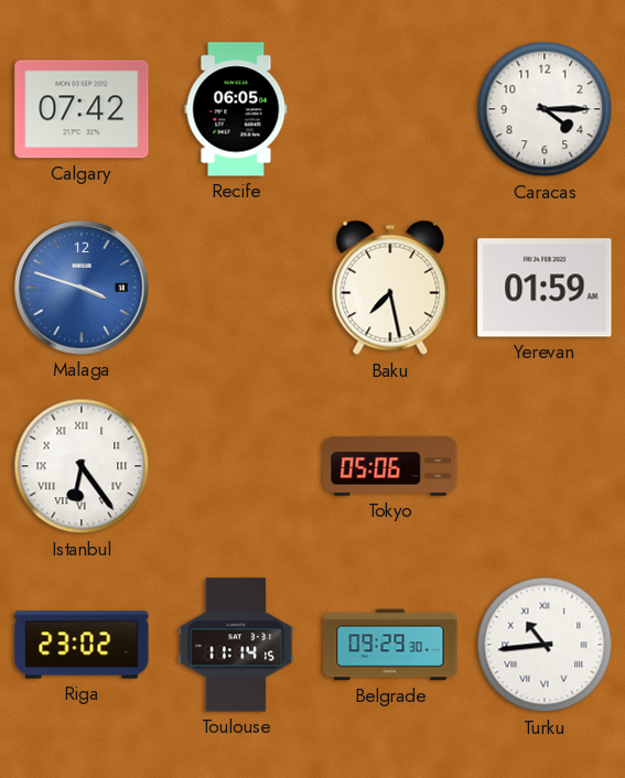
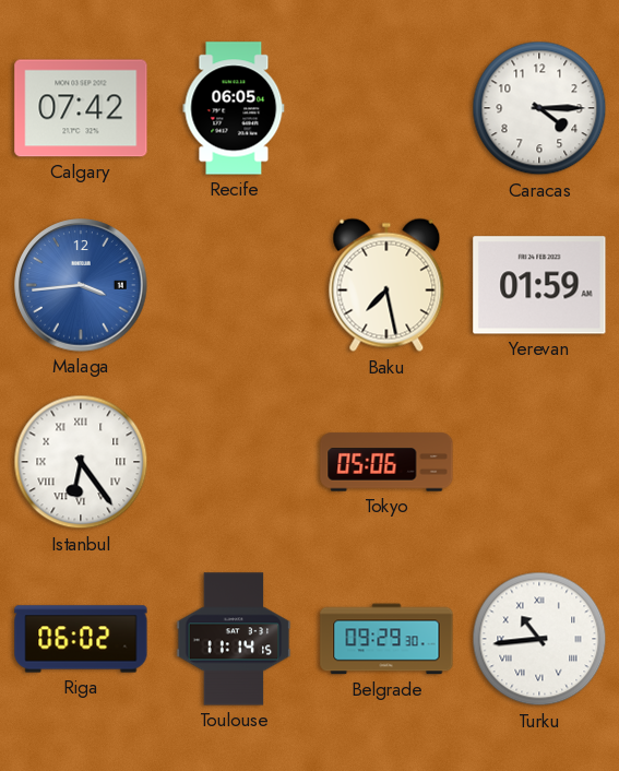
Malaga: 3:48 -> 3:44
Riga: 23:02 -> 06:02
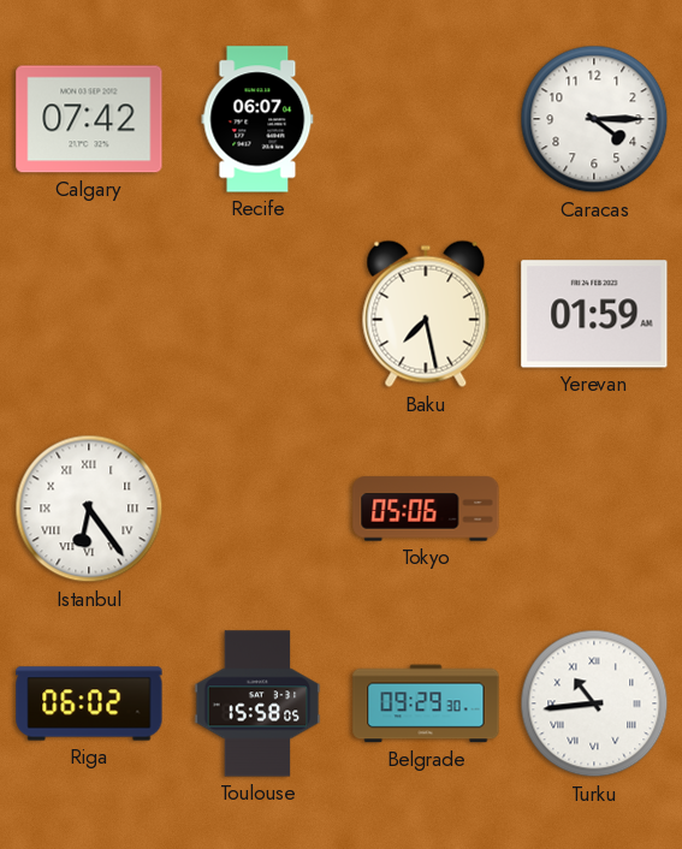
Recife: 06:05 -> 06:07
Malaga: 3:44 -> none
Toulouse: 11:14 -> 15:58
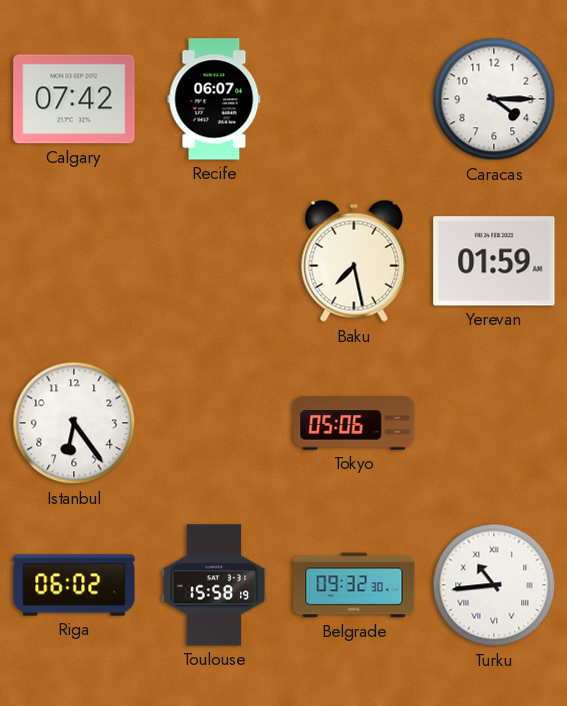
Istanbul numerals: Roman -> Arabic
Toulouse: 15:58:05 -> 15:58:19
Belgrade: 09:29 -> 09:32
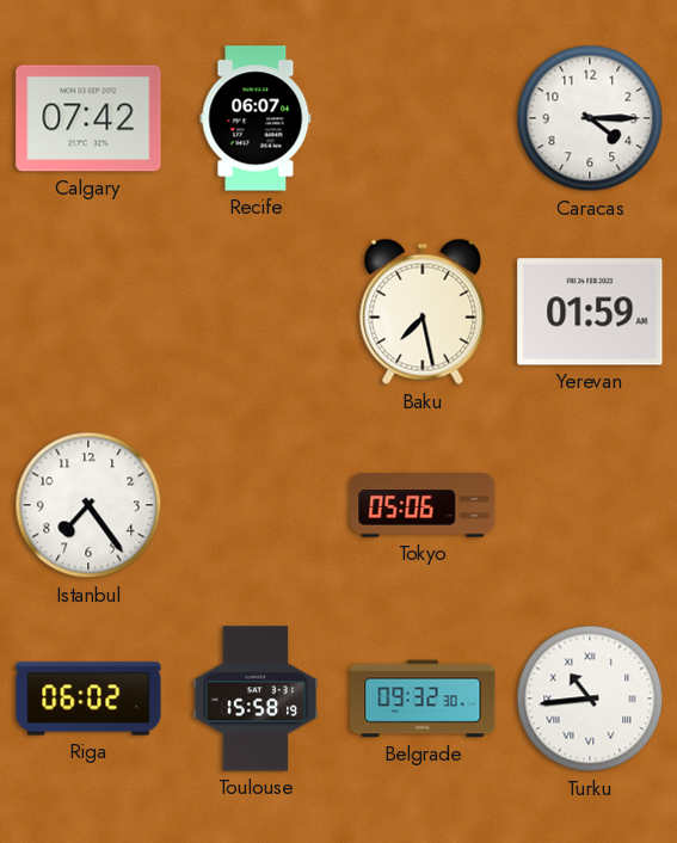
Istanbul: 6:24 -> 7:24
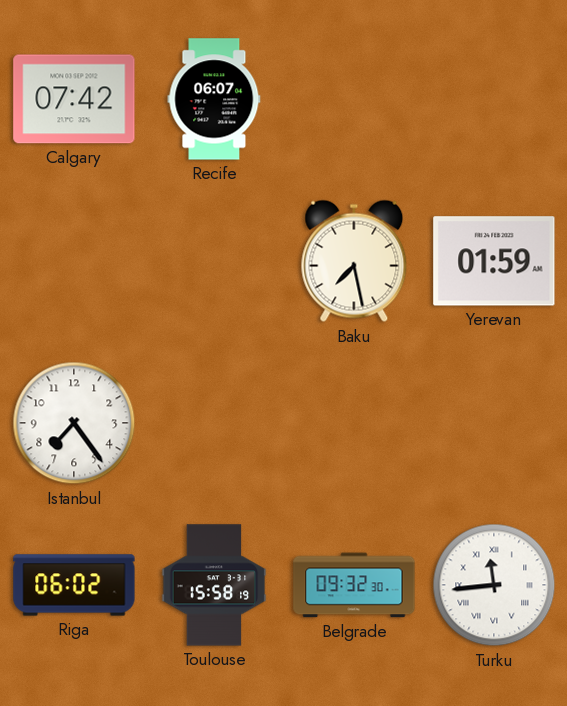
Caracas: 4:15 -> none
Tokyo: 05:06 -> none
Turku: 10:44 -> 11:44
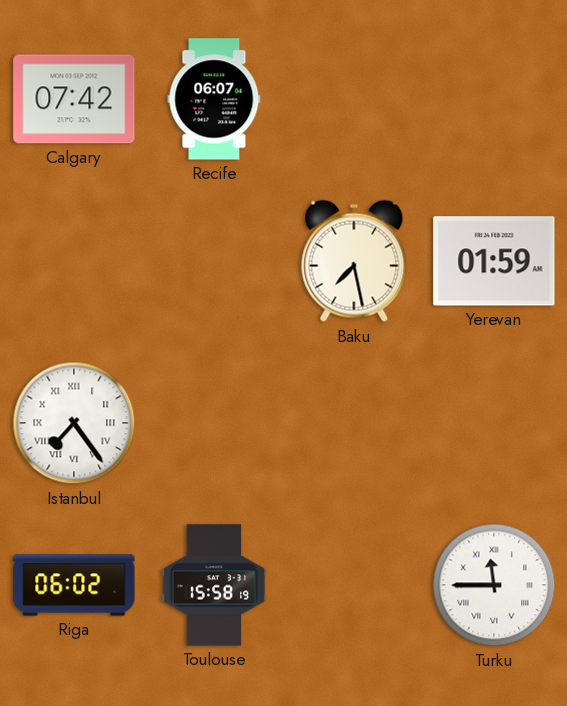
Istanbul numerals: Arabic -> Roman
Belgrade: 09:32 -> none
Turku: 11:44 -> 11:45
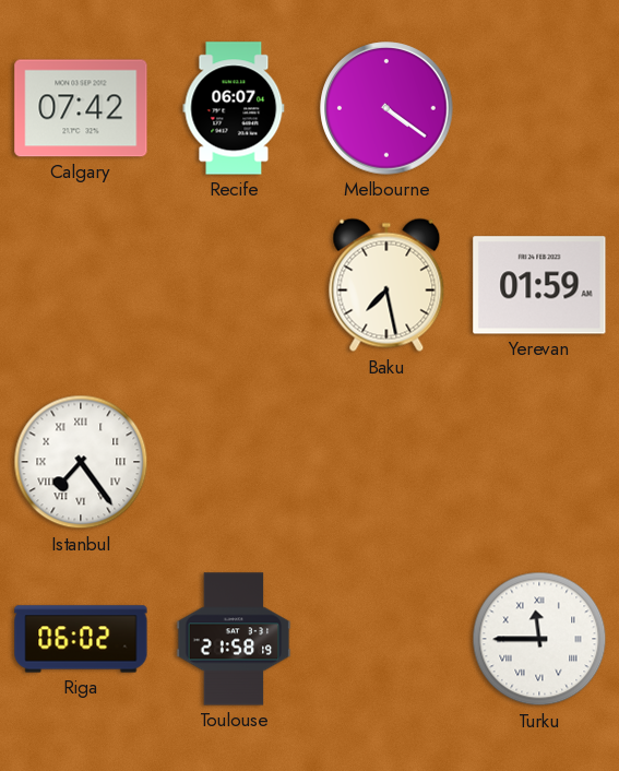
Melbourne: none -> 4:21
Toulouse: 15:58 -> 21:58
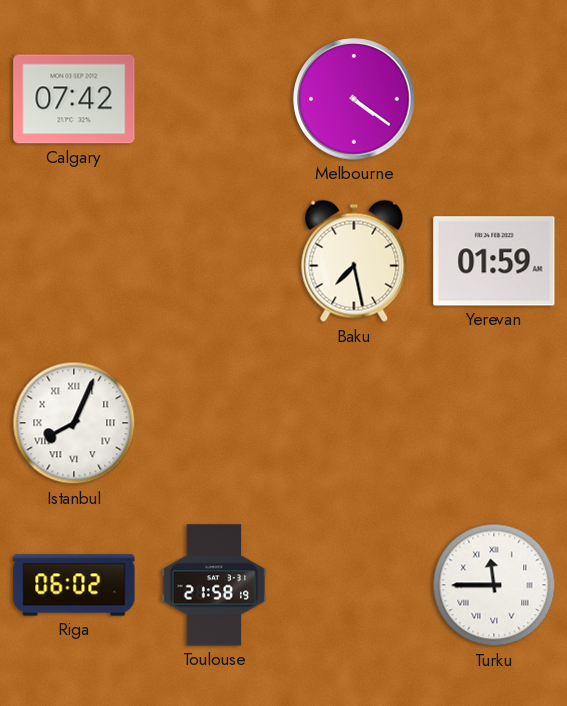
Recife: 06:07 -> none
Istanbul: 7:24 -> 8:04
